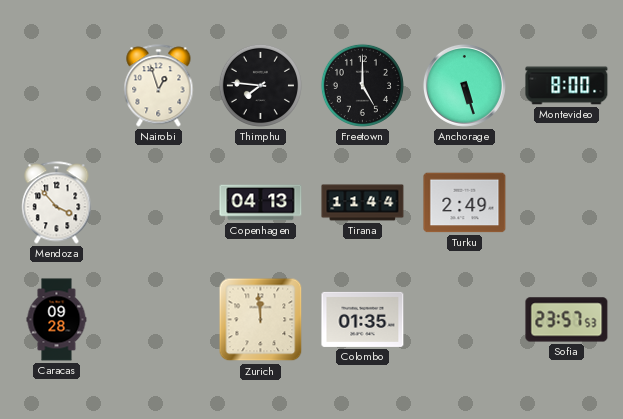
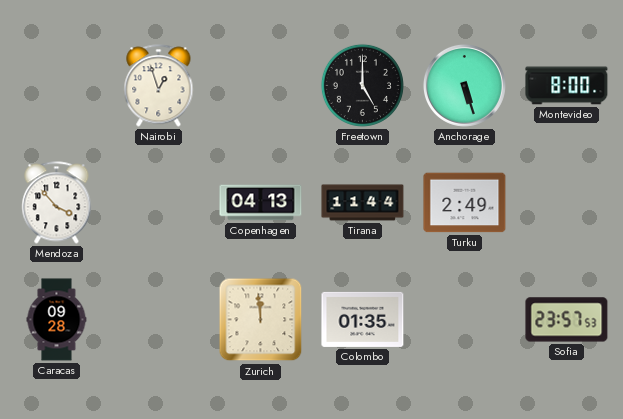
Thimphu: 7:46 -> none
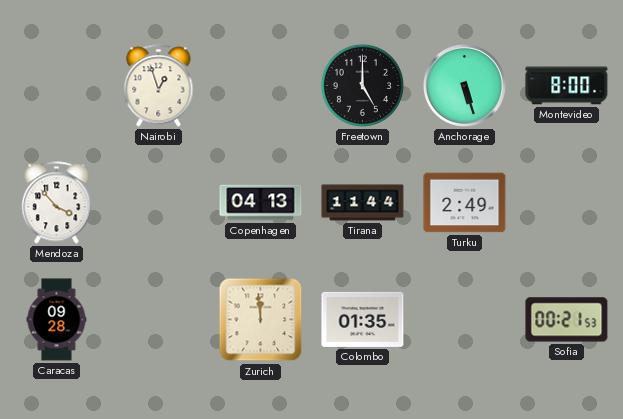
Sofia: 23:57 -> 00:21
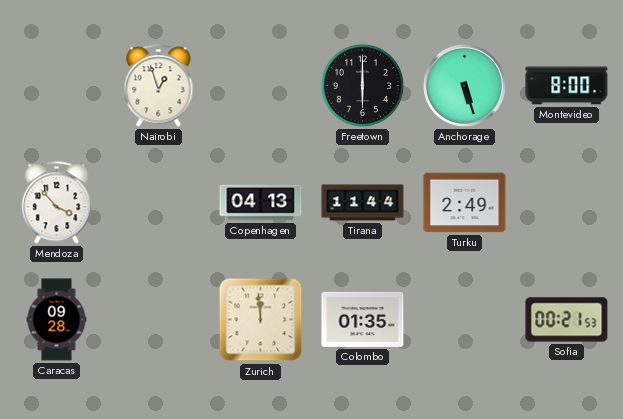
Freetown: 5:00 -> 6:00
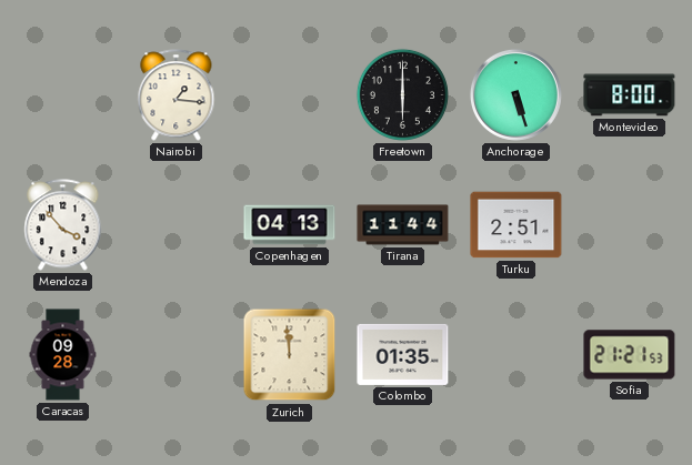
Nairobi: 12:57 -> 1:16
Turku: 2:49 -> 2:51
Sofia: 00:21 -> 21:21
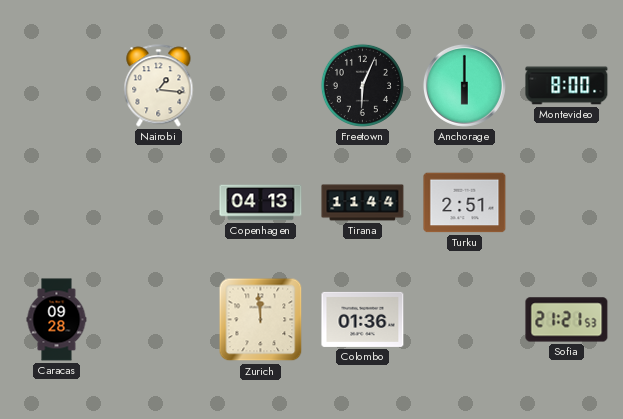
Freetown: 6:00 -> 6:04
Anchorage: 5:27 -> 6:00
Mendoza: 3:53 -> none
Colombo: 01:35 -> 01:36
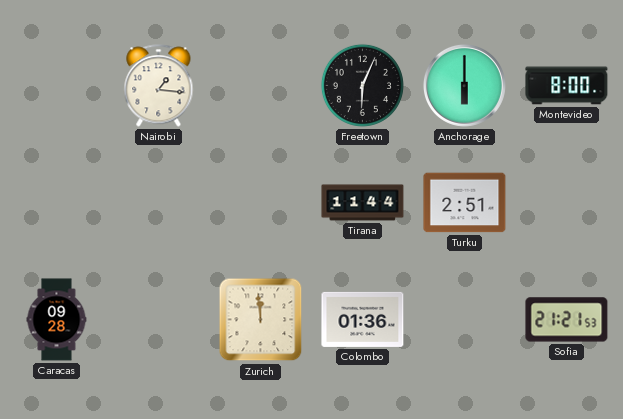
Copenhagen: 04:13 -> none
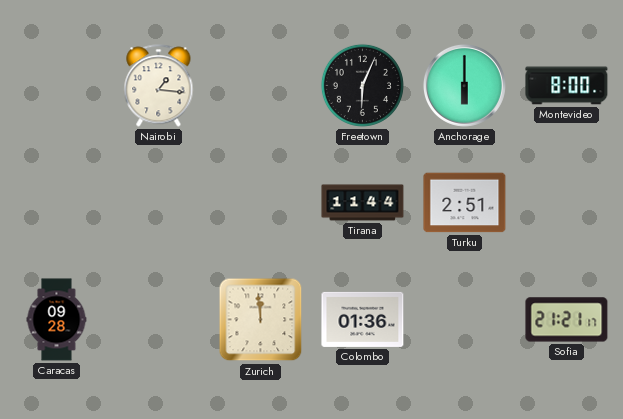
Sofia: 21:21:53 -> 21:21:17
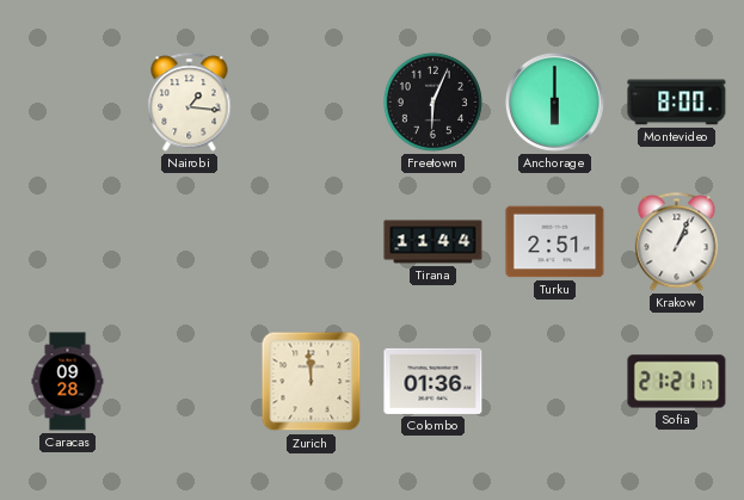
Krakow: none -> 1:04
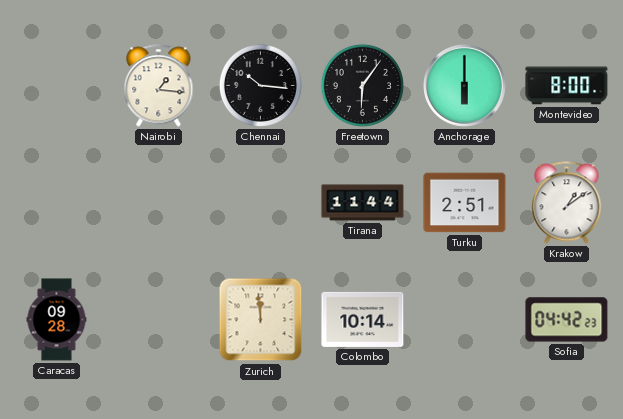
Chennai: none -> 10:16
Freetown: 6:04 -> 6:06
Krakow: 1:04 -> 1:09
Colombo: 01:36 -> 10:14
Sofia: 21:21 -> 04:42
